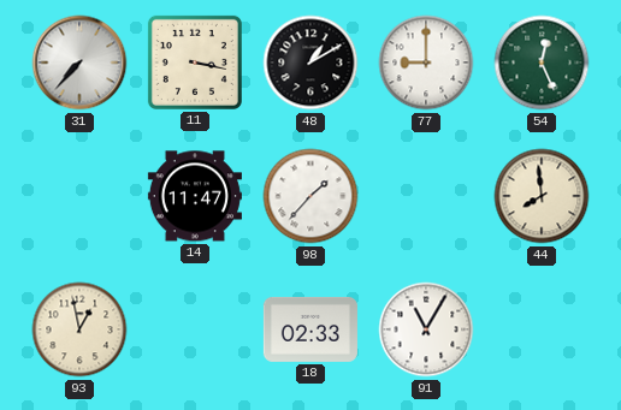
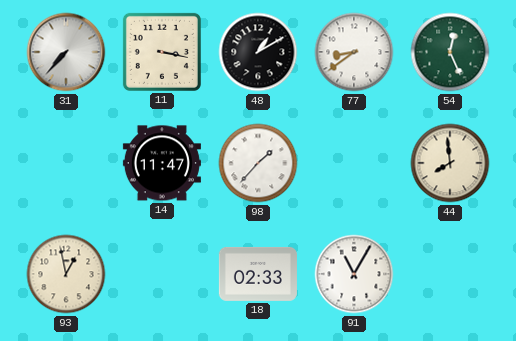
77: 9:00 -> 8:39
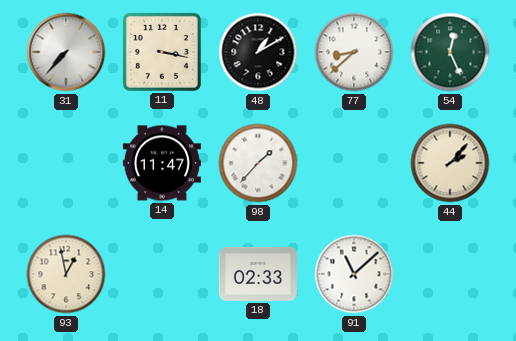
77: 8:39 -> 8:38
44: 7:59 -> 2:07
91: 11:05 -> 11:08
